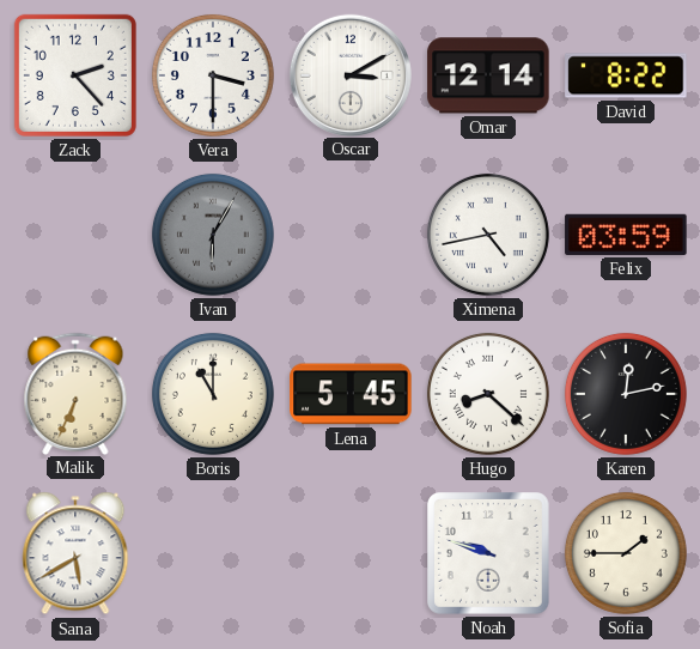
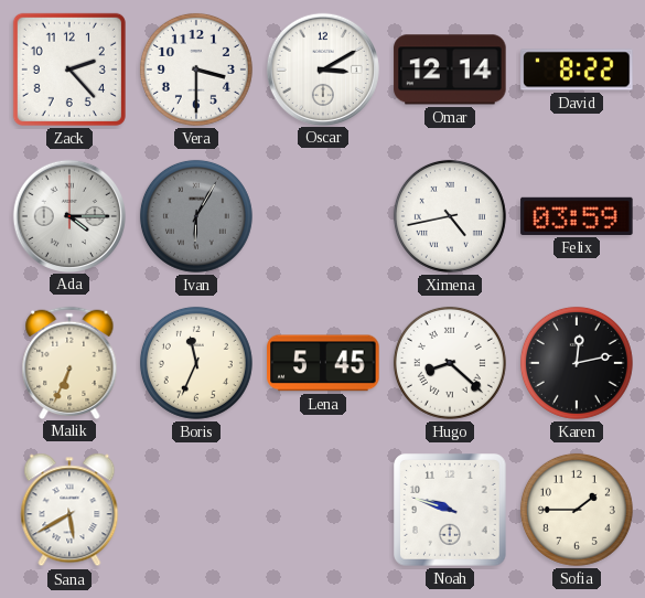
Ada: none -> 4:15
Boris: 11:00 -> 11:34
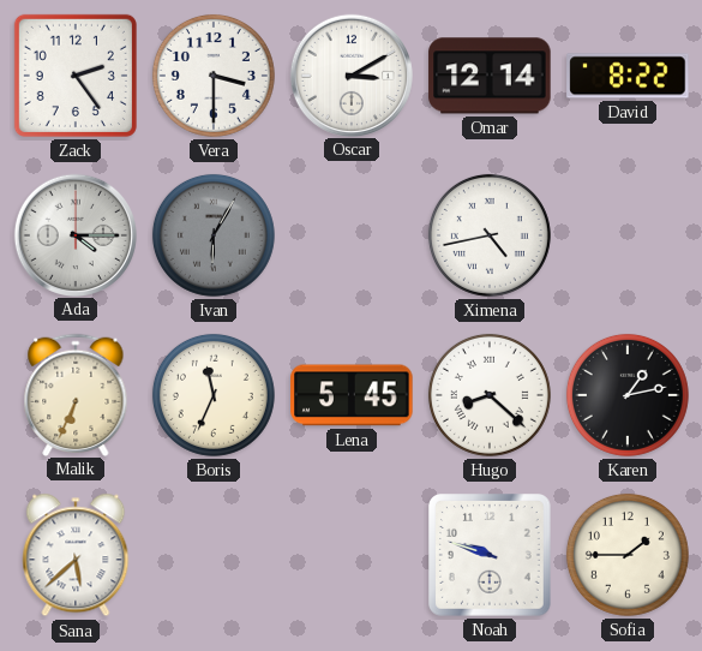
Zack: 2:23 -> 2:24
Felix: 03:59 -> none
Karen: 12:13 -> 1:13
Sana: 5:40 -> 5:38
